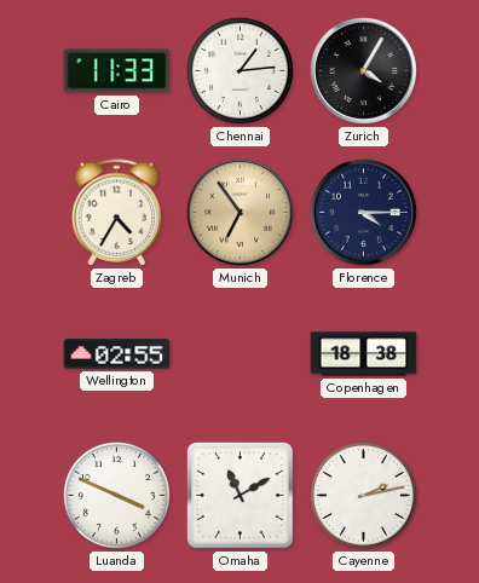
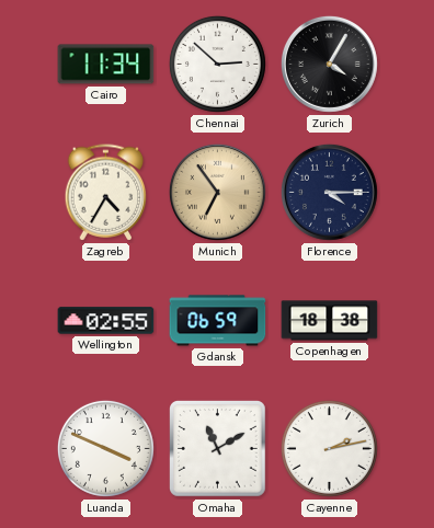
Cairo: 11:33 -> 11:34
Chennai: 1:14 -> 2:52
Gdansk: none -> 06:59
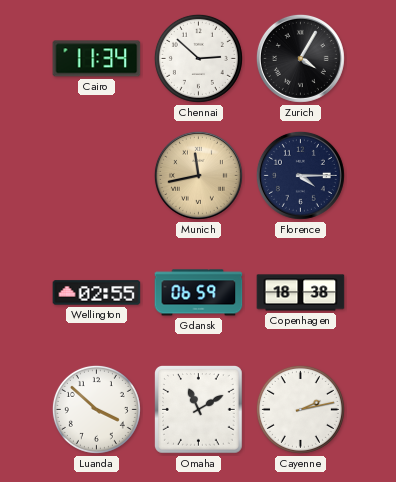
Zagreb: 4:35 -> none
Munich: 6:54 -> 11:43
Luanda: 3:49 -> 3:52
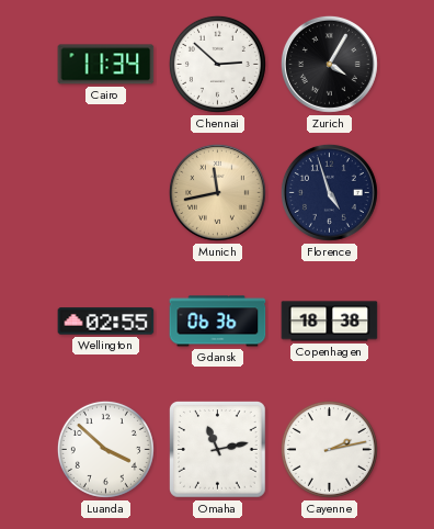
Florence: 4:15 -> 4:57
Gdansk: 06:59 -> 06:36
Omaha: 11:10 -> 11:13
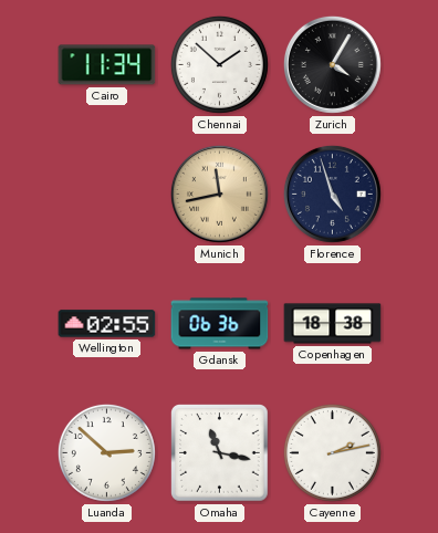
Chennai: 2:52 -> 1:52
Luanda: 3:52 -> 2:52
Omaha: 11:13 -> 11:17
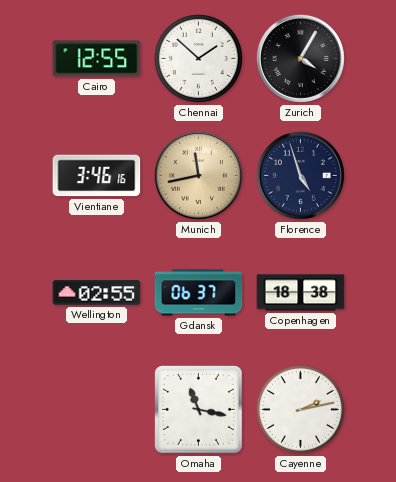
Cairo: 11:34 -> 12:55
Vientiane: none -> 3:46
Gdansk: 06:36 -> 06:37
Luanda: 2:52 -> none
